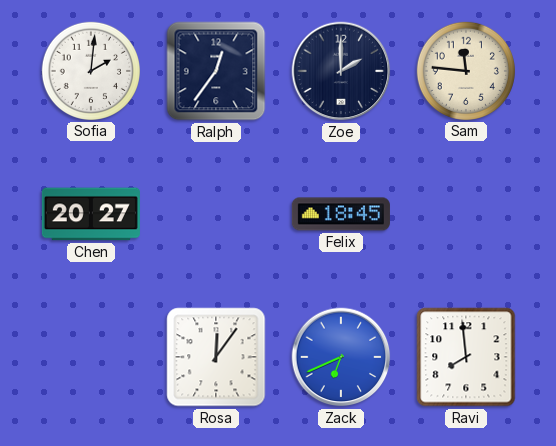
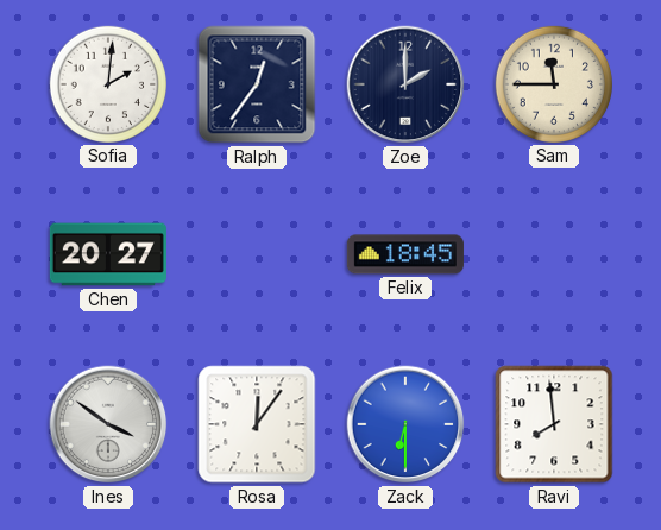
Sam: 11:46 -> 11:45
Ines: none -> 3:51
Zack: 6:41 -> 6:30
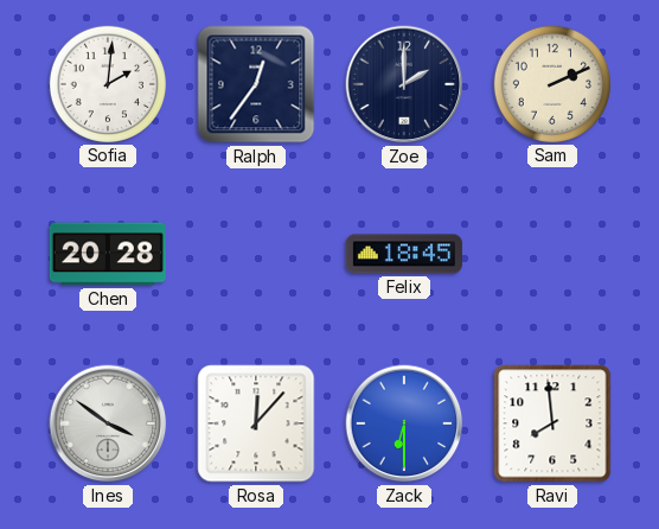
Sam: 11:45 -> 2:11
Chen: 20:27 -> 20:28
Rosa: 12:06 -> 12:07
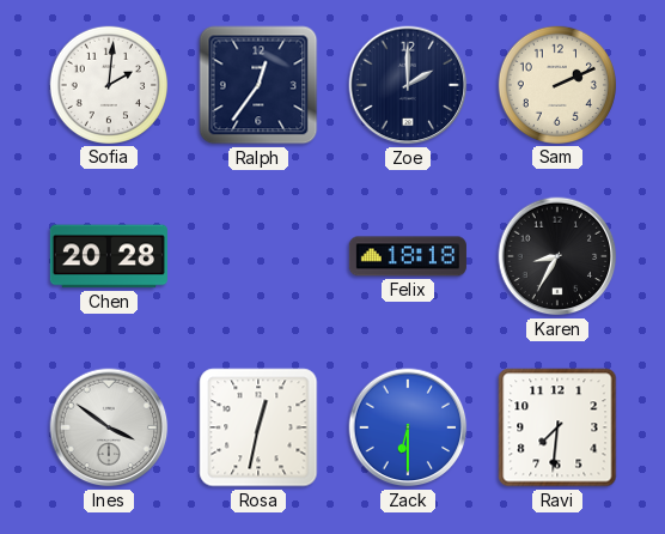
Felix: 18:45 -> 18:18
Karen: none -> 8:35
Rosa: 12:07 -> 12:32
Ravi: 7:59 -> 7:31
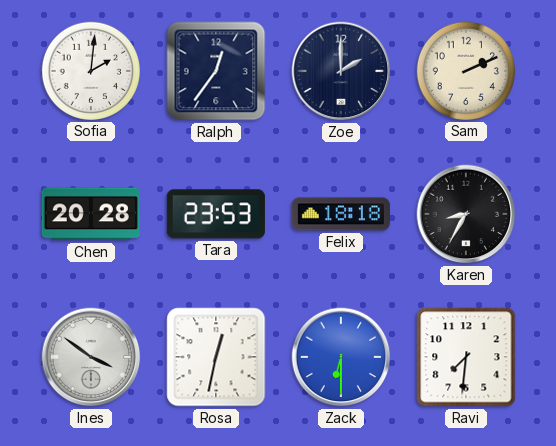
Tara: none -> 23:53
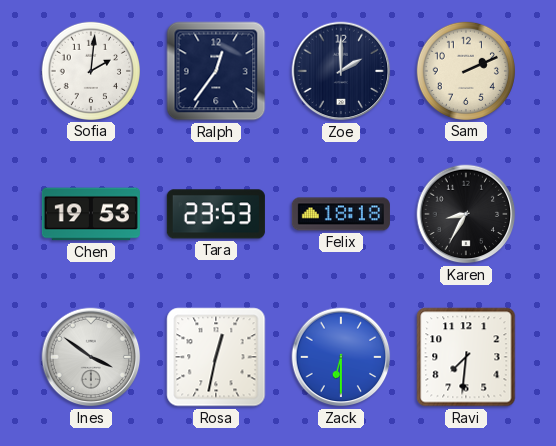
Chen: 20:28 -> 19:53
